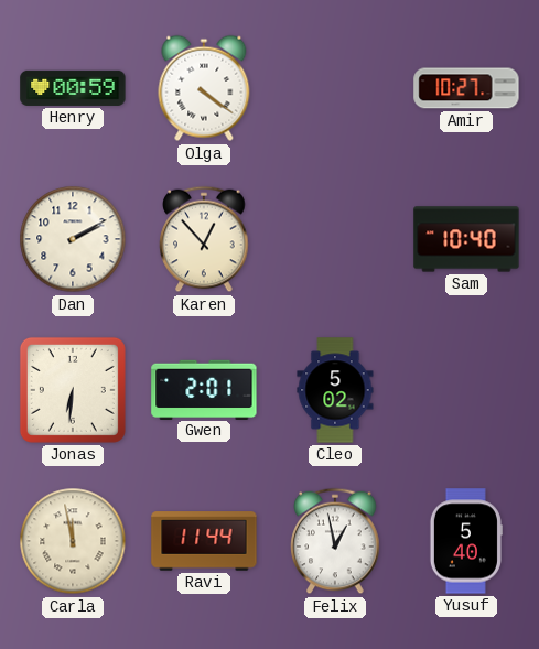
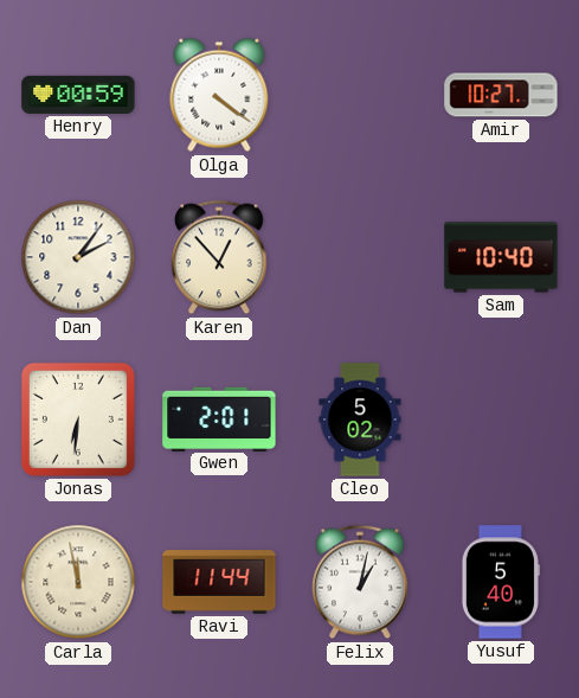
Dan: 2:10 -> 2:06
Felix: 12:58 -> 1:02
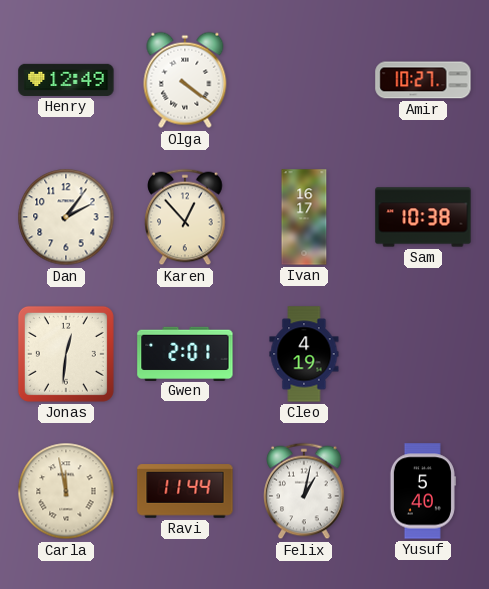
Henry: 00:59 -> 12:49
Ivan: none -> 16:17
Sam: 10:40 -> 10:38
Jonas: 6:31 -> 12:31
Cleo: 5:02 -> 4:19
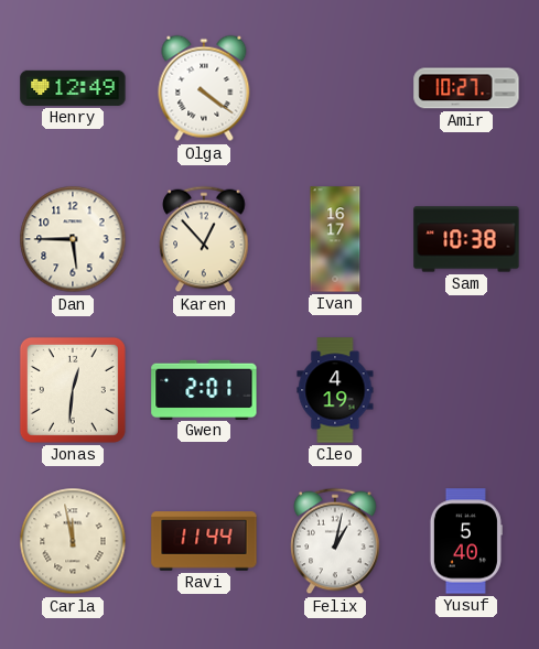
Dan: 2:06 -> 5:45
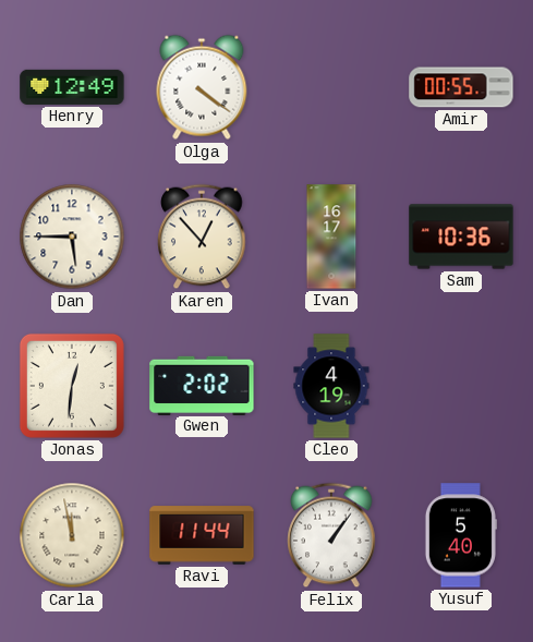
Amir: 10:27 -> 00:55
Sam: 10:38 -> 10:36
Gwen: 2:01 -> 2:02
Felix: 1:02 -> 1:06
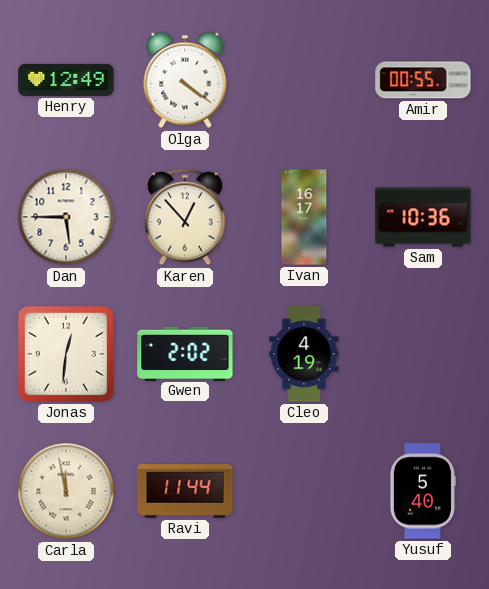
Felix: 1:06 -> none
